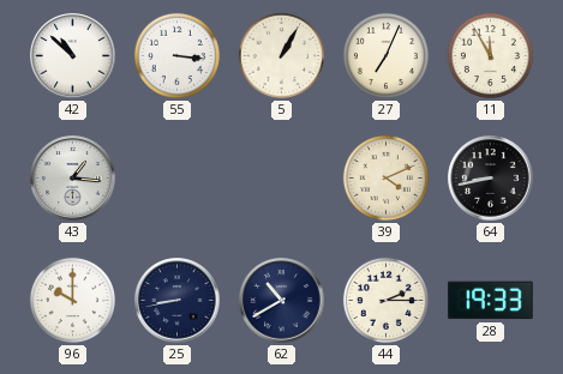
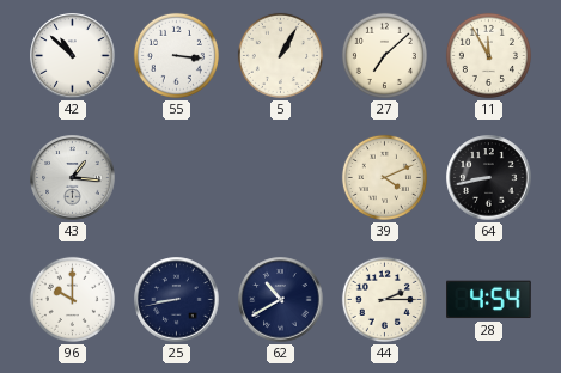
27: 7:04 -> 7:08
28: 19:33 -> 4:54
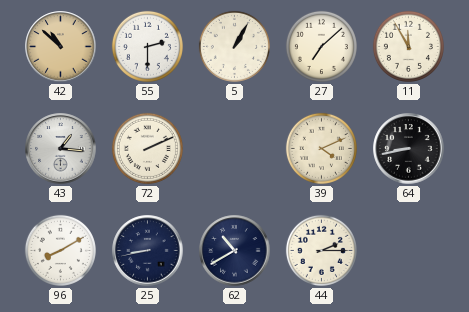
42 dial: white -> champagne
55: 3:16 -> 2:30
72: none -> 2:11
96: 10:00 -> 8:10
28: 4:54 -> none
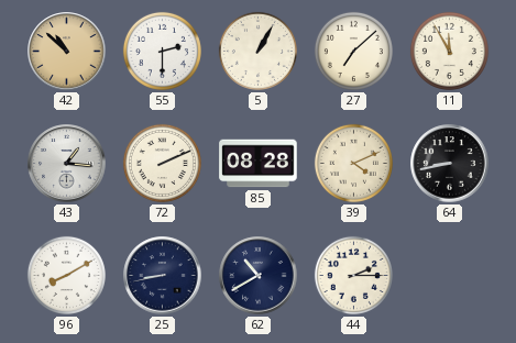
85: none -> 08:28
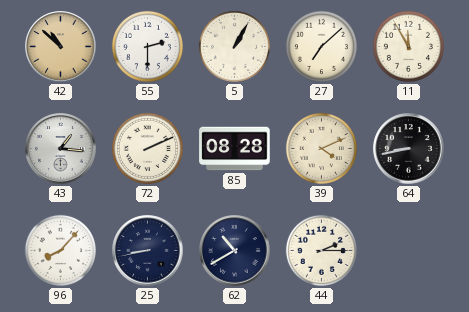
96: 8:10 -> 8:07
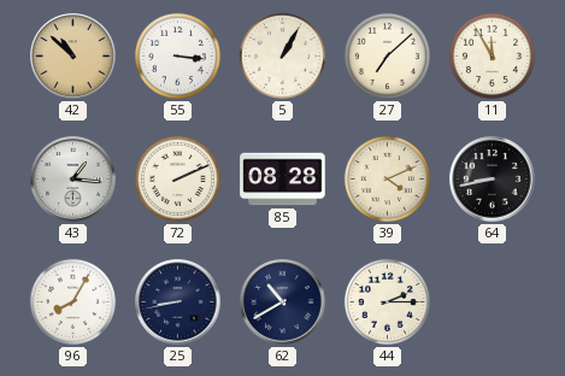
55: 2:30 -> 3:16
96: 8:07 -> 8:05
